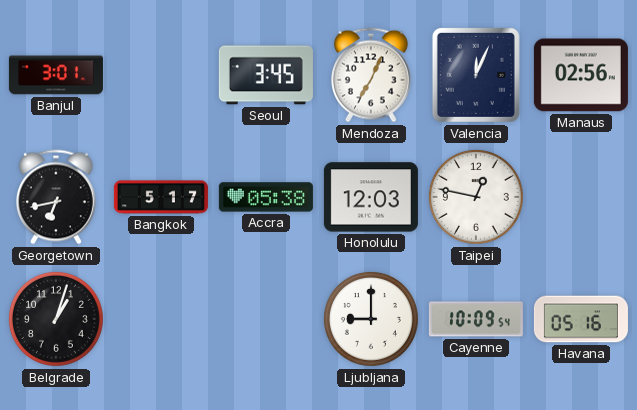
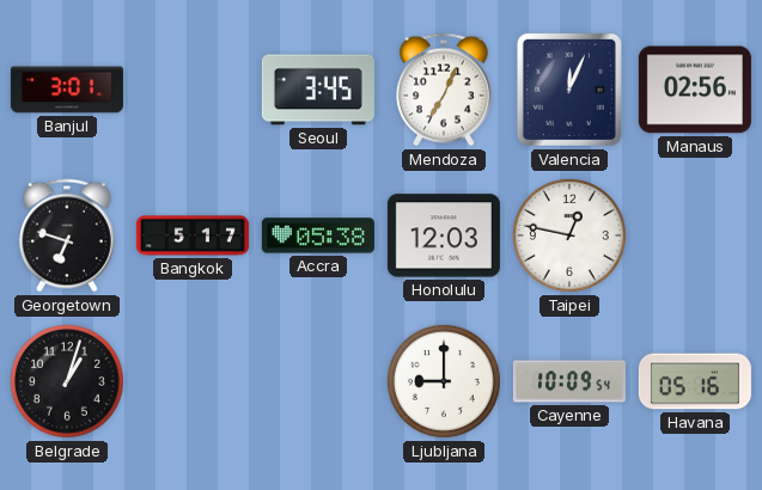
Georgetown: 6:43 -> 6:48
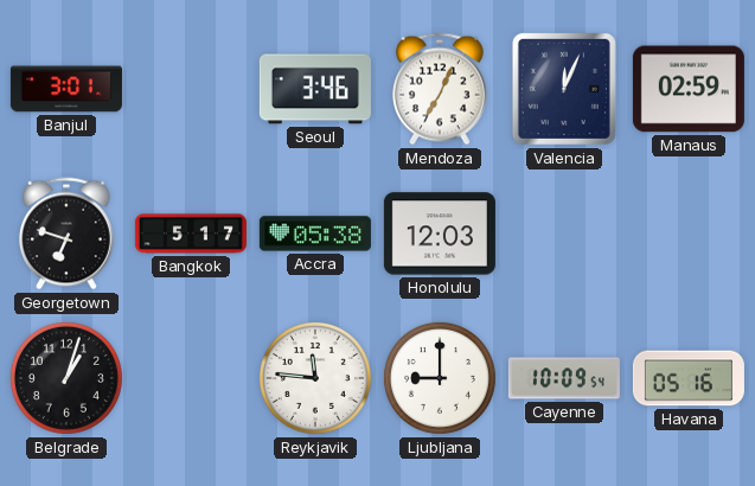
Seoul: 3:45 -> 3:46
Manaus: 02:56 -> 02:59
Taipei: 12:47 -> none
Reykjavik: none -> 11:46
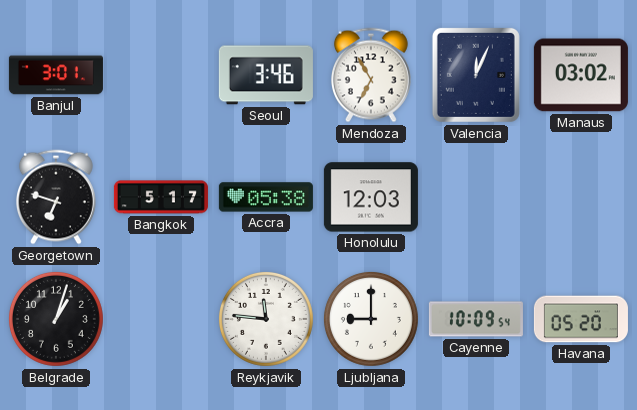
Mendoza: 7:04 -> 6:55
Manaus: 02:59 -> 03:02
Havana: 05:16 -> 05:20
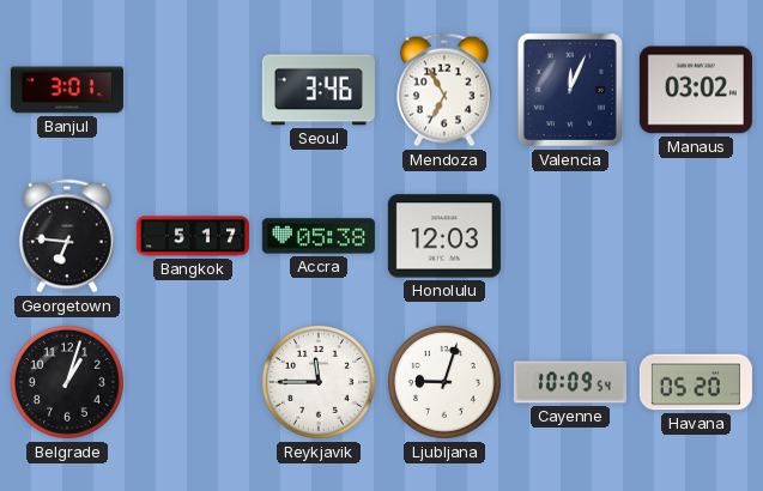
Georgetown: 6:48 -> 6:46
Reykjavik: 11:46 -> 11:45
Ljubljana: 9:00 -> 9:03
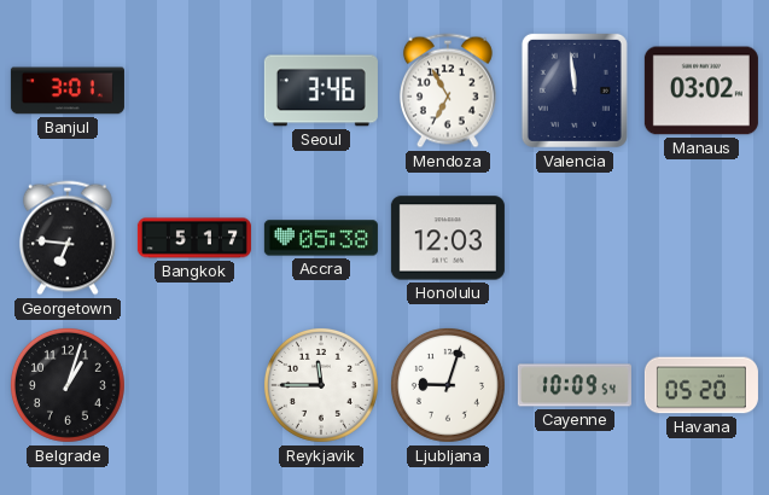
Valencia: 12:04 -> 11:59
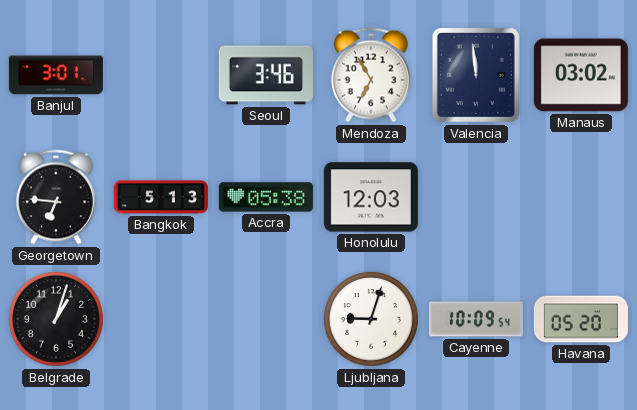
Bangkok: 5:17 -> 5:13
Reykjavik: 11:45 -> none
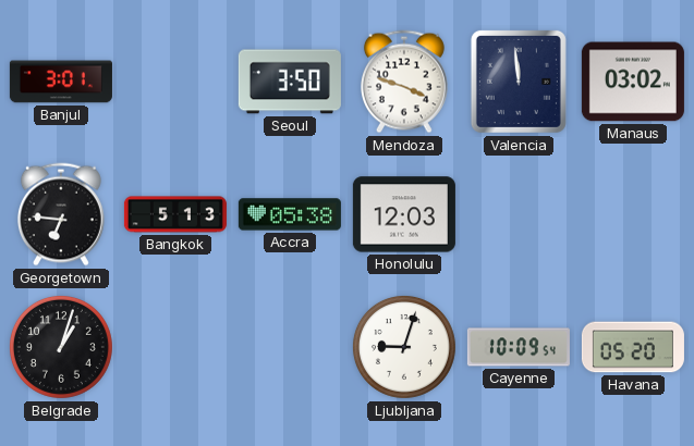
Seoul: 3:46 -> 3:50
Mendoza: 6:55 -> 3:48
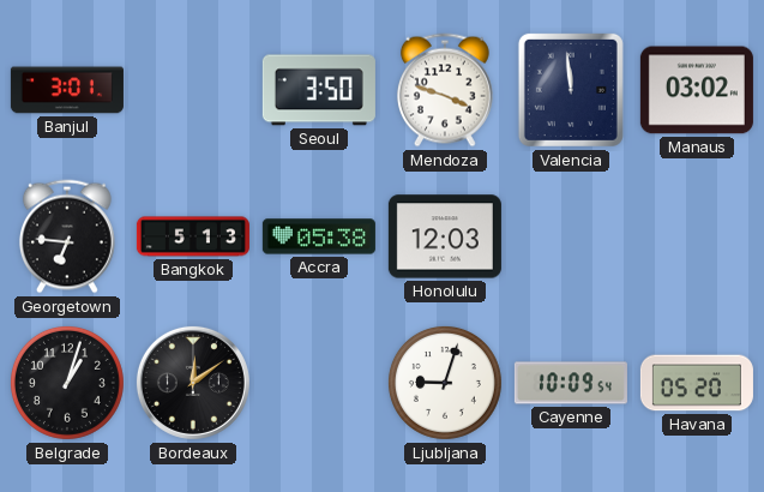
Bordeaux: none -> 12:09
